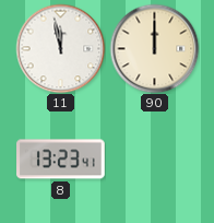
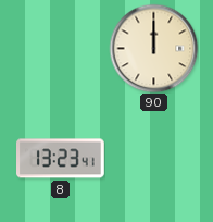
11: 11:58 -> none
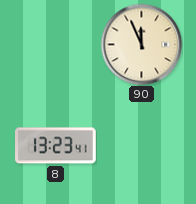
90: 12:00 -> 11:56
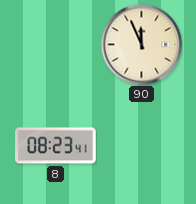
8: 13:23 -> 08:23
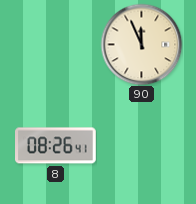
8: 08:23 -> 08:26
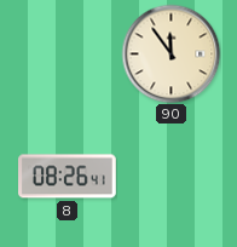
90: 11:56 -> 11:54
